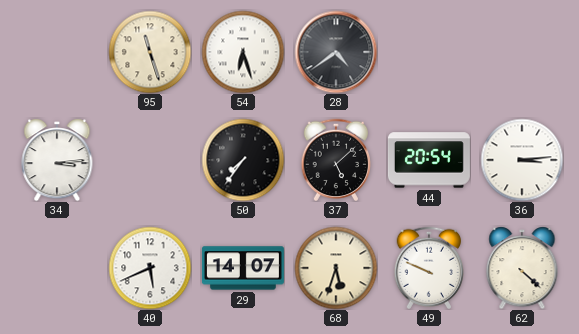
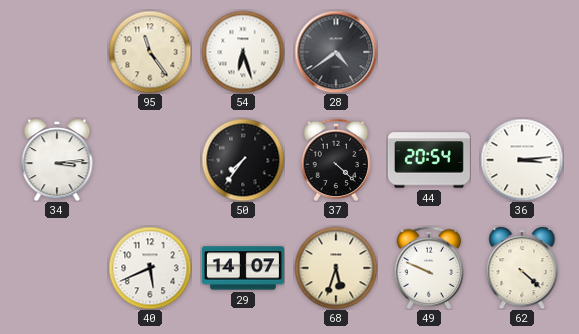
95: 11:27 -> 11:24
37: 5:08 -> 4:22
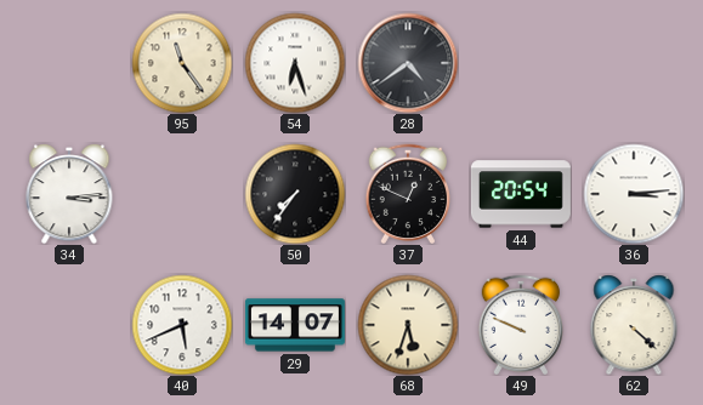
37: 4:22 -> 12:49
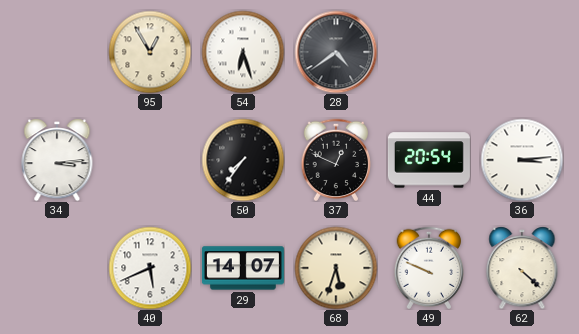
95: 11:24 -> 12:55
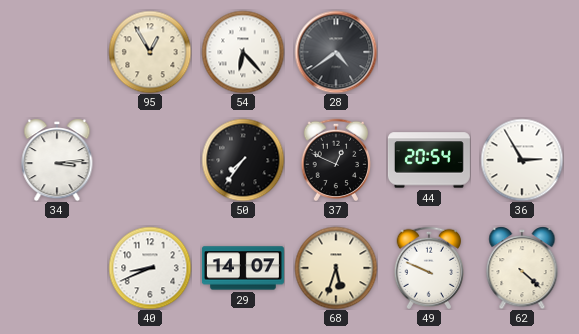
54: 6:27 -> 6:23
36: 3:14 -> 2:55
40: 5:41 -> 8:41
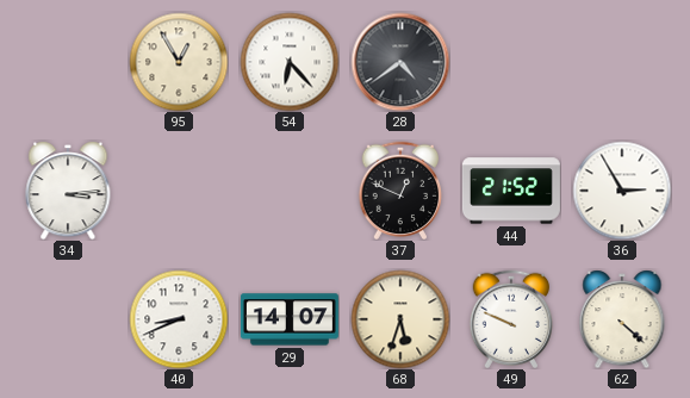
50: 7:36 -> none
44: 20:54 -> 21:52
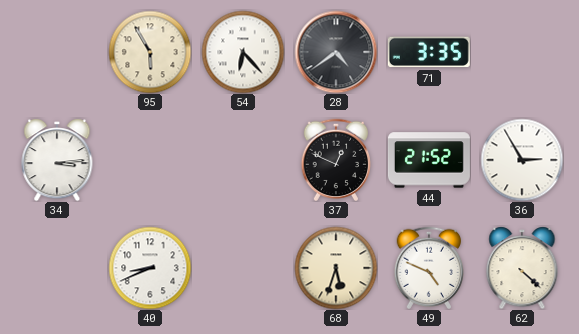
95: 12:55 -> 5:55
71: none -> 3:35
29: 14:07 -> none
49: 9:49 -> 4:49
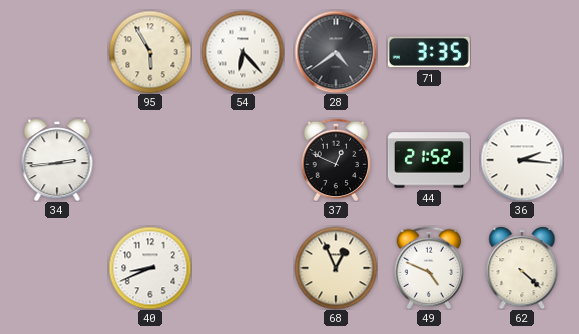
34: 3:14 -> 2:44
36: 2:55 -> 2:16
68: 5:33 -> 12:56
